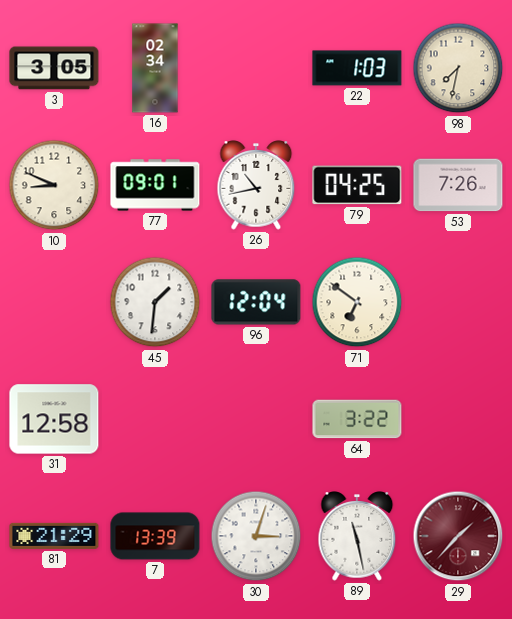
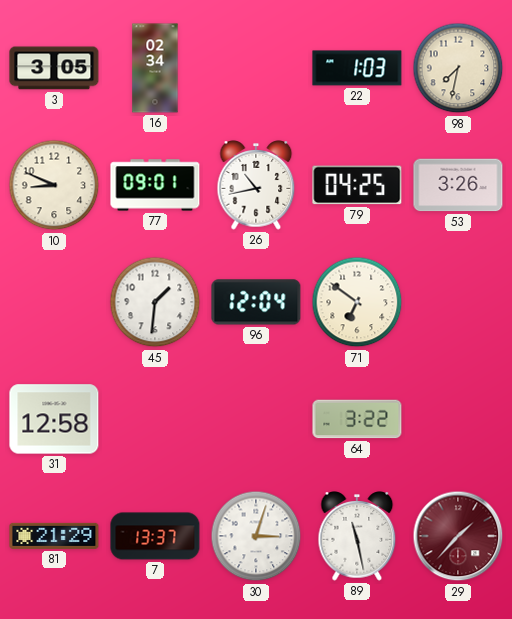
53: 7:26 -> 3:26
7: 13:39 -> 13:37
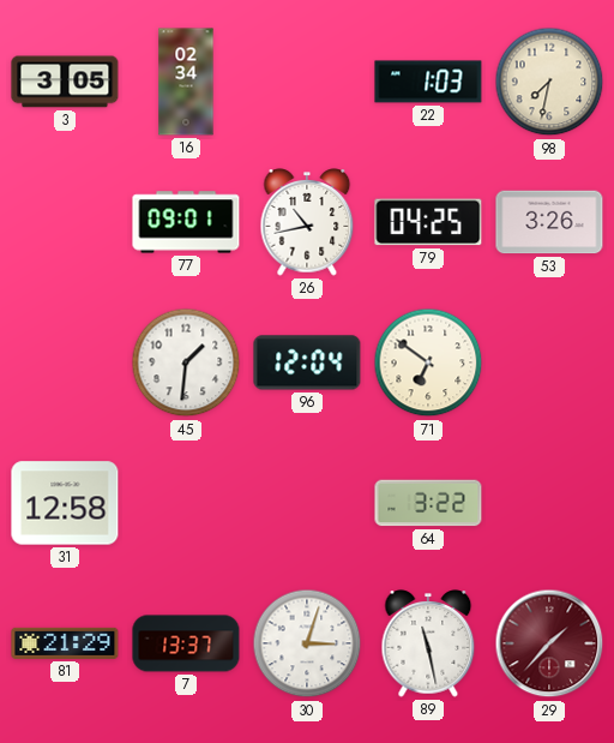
10: 8:49 -> none
